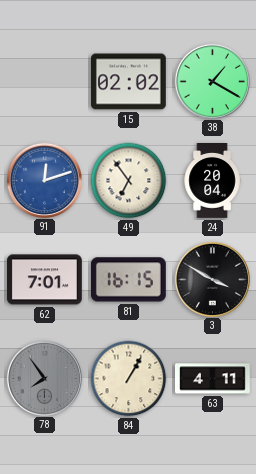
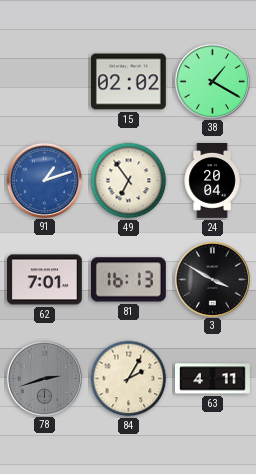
91: 12:12 -> 1:12
81: 16:15 -> 16:13
78: 7:54 -> 2:42
84: 1:05 -> 2:05
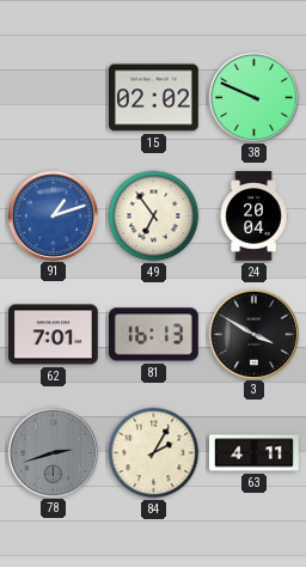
38: 1:20 -> 9:49
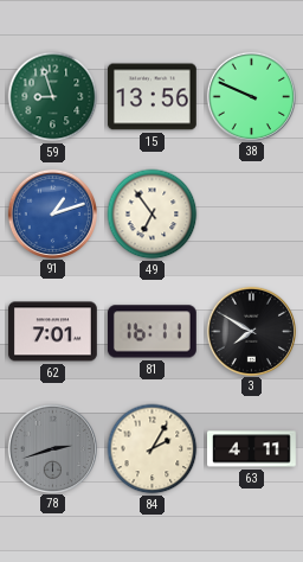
59: none -> 8:57
15: 02:02 -> 13:56
24: 20:04 -> none
81: 16:13 -> 16:11
3: 3:50 -> 7:50
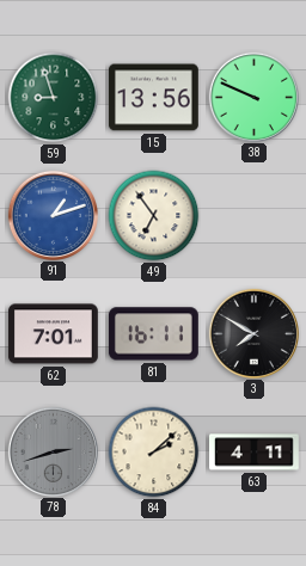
84: 2:05 -> 2:08
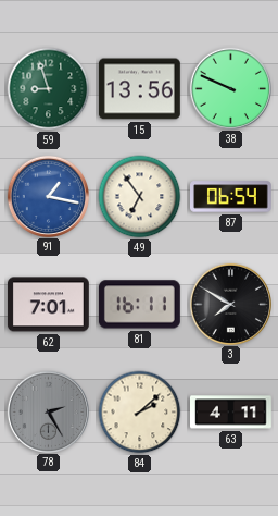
91: 1:12 -> 1:17
87: none -> 06:54
78: 2:42 -> 2:25
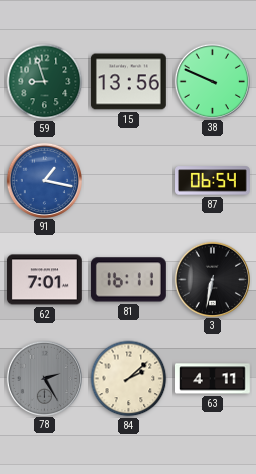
49: 6:54 -> none
3: 7:50 -> 6:32
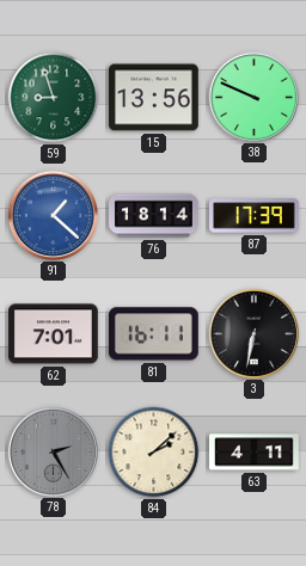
91: 1:17 -> 1:22
76: none -> 18:14
87: 06:54 -> 17:39
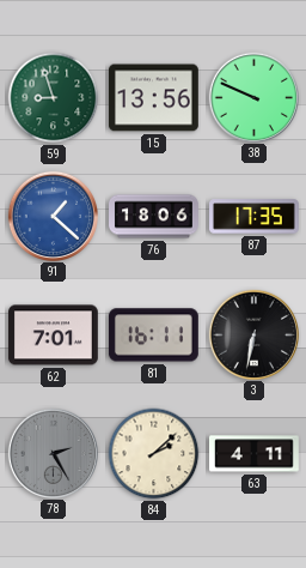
76: 18:14 -> 18:06
87: 17:39 -> 17:35
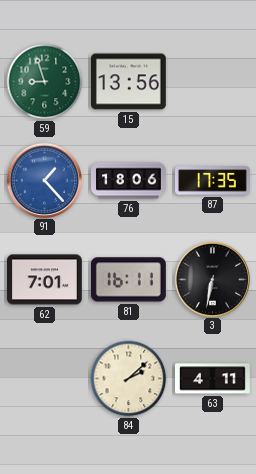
38: 9:49 -> none
91: 1:22 -> 1:23
78: 2:25 -> none
